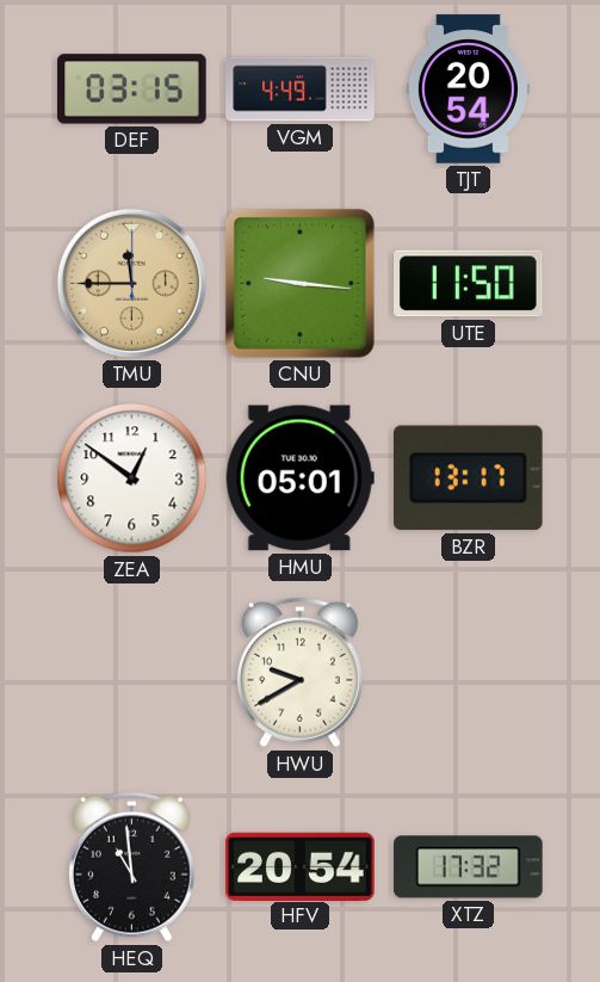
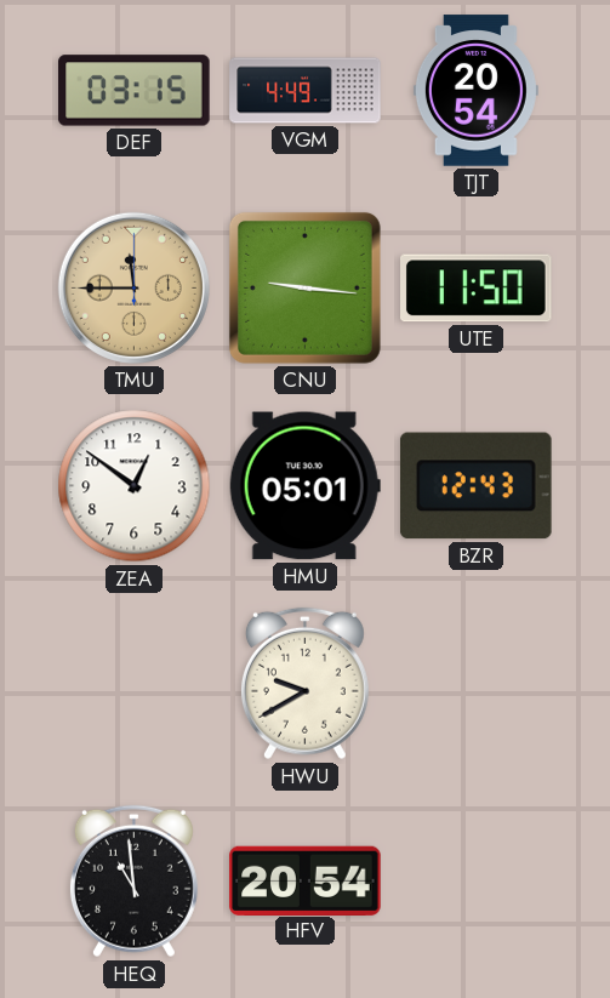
BZR: 13:17 -> 12:43
XTZ: 17:32 -> none
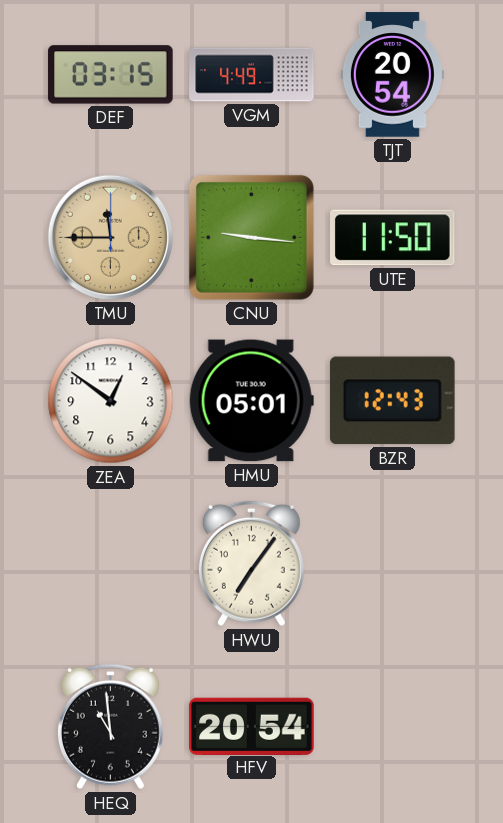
HWU: 9:40 -> 7:06
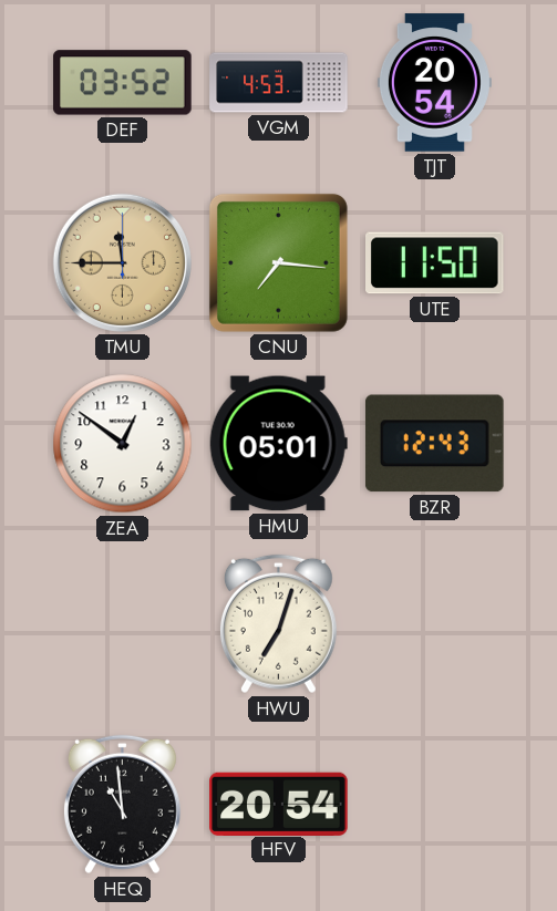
DEF: 03:15 -> 03:52
VGM: 4:49 -> 4:53
CNU: 9:16 -> 7:16
HWU: 7:06 -> 7:03
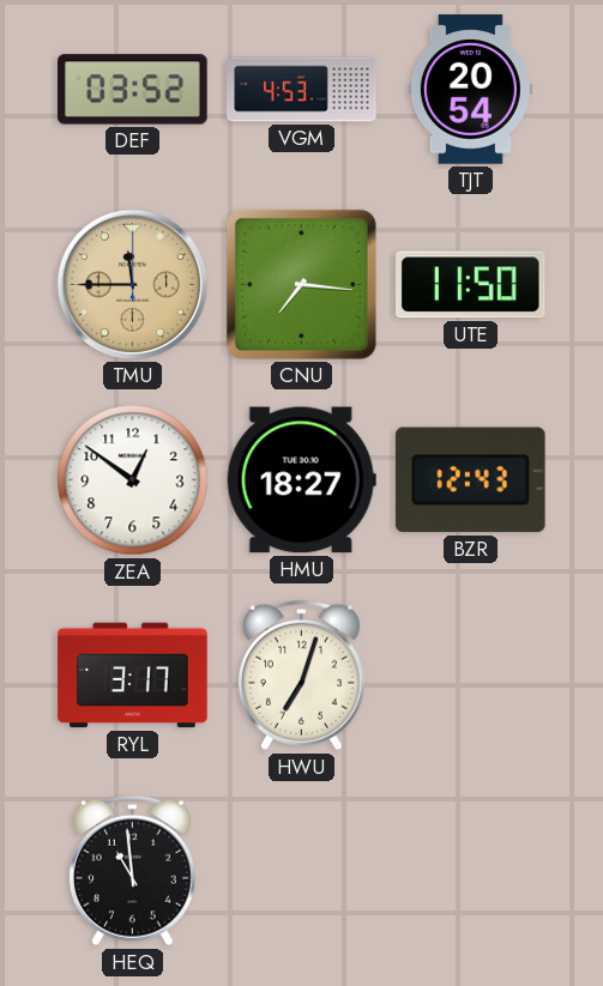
HMU: 05:01 -> 18:27
RYL: none -> 3:17
HFV: 20:54 -> none
